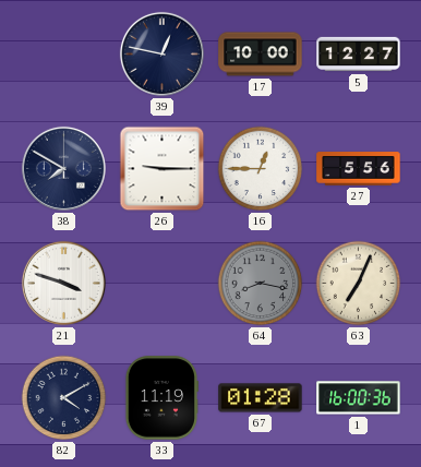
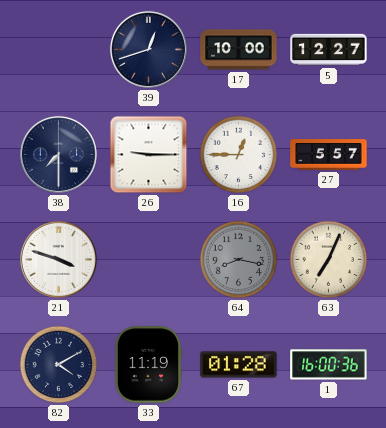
39: 12:47 -> 12:42
38: 7:50 -> 7:30
27: 5:56 -> 5:57
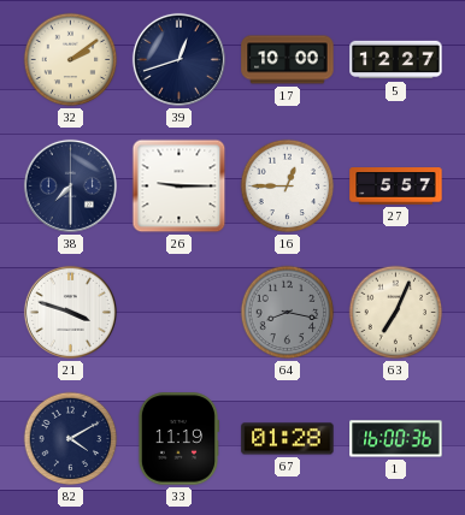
32: none -> 2:09
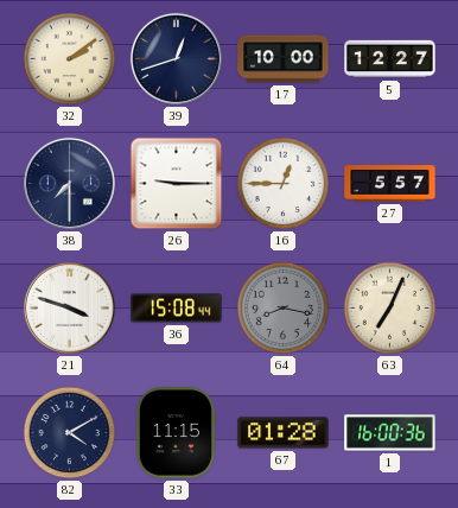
36: none -> 15:08
33: 11:19 -> 11:15
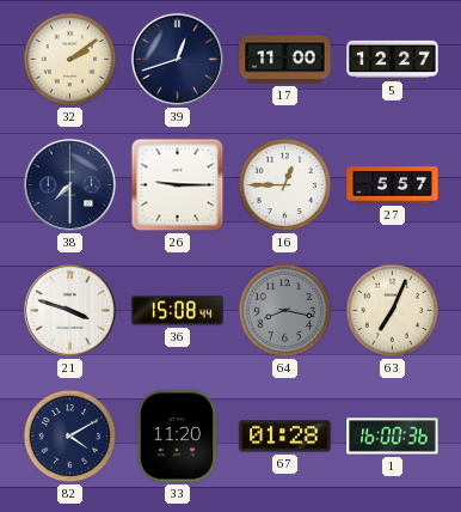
17: 10:00 -> 11:00
33: 11:15 -> 11:20
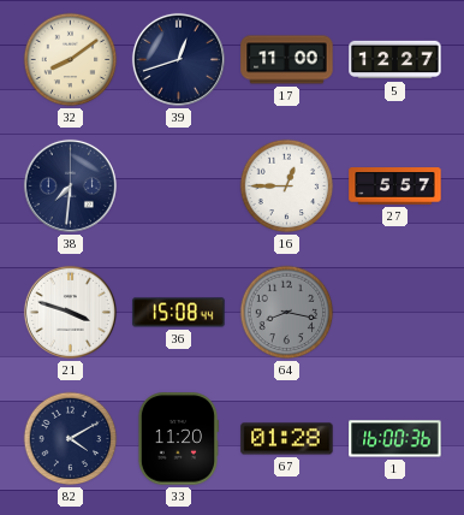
32: 2:09 -> 8:09
38: 7:30 -> 7:31
26: 9:15 -> none
63: 7:04 -> none
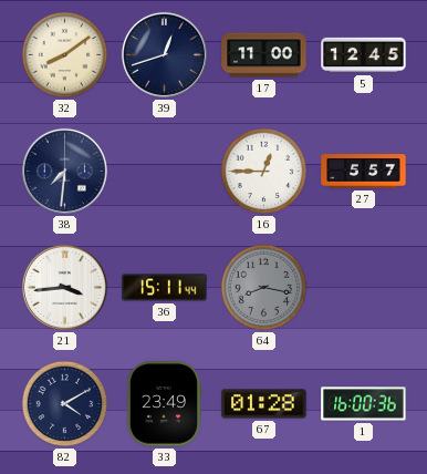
5: 12:27 -> 12:45
21: 3:48 -> 3:44
36: 15:08 -> 15:11
33: 11:20 -> 23:49
